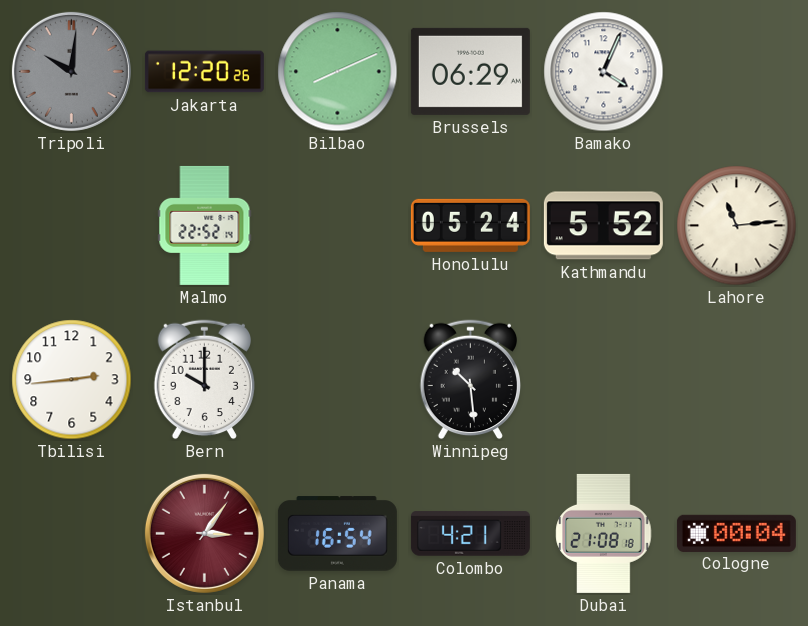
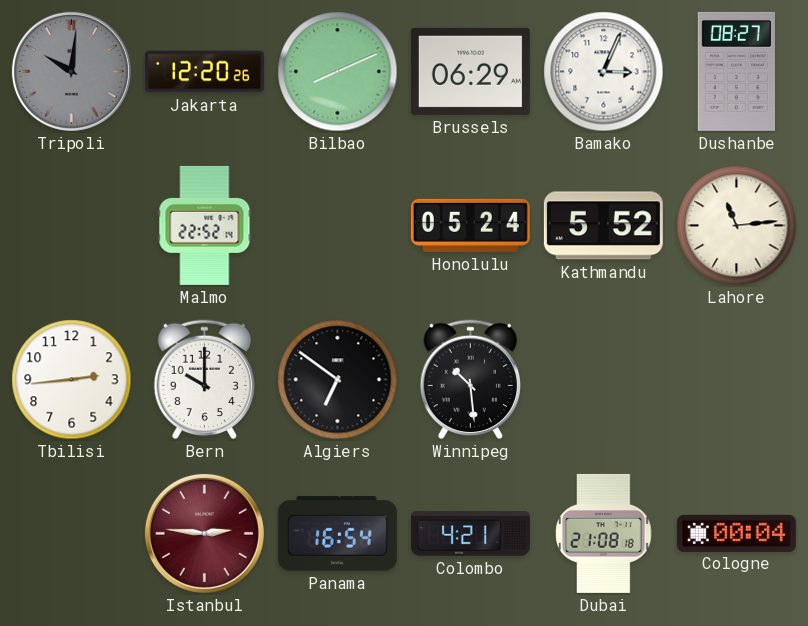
Bamako: 4:04 -> 3:04
Dushanbe: none -> 08:27
Algiers: none -> 6:51
Istanbul: 3:06 -> 2:46
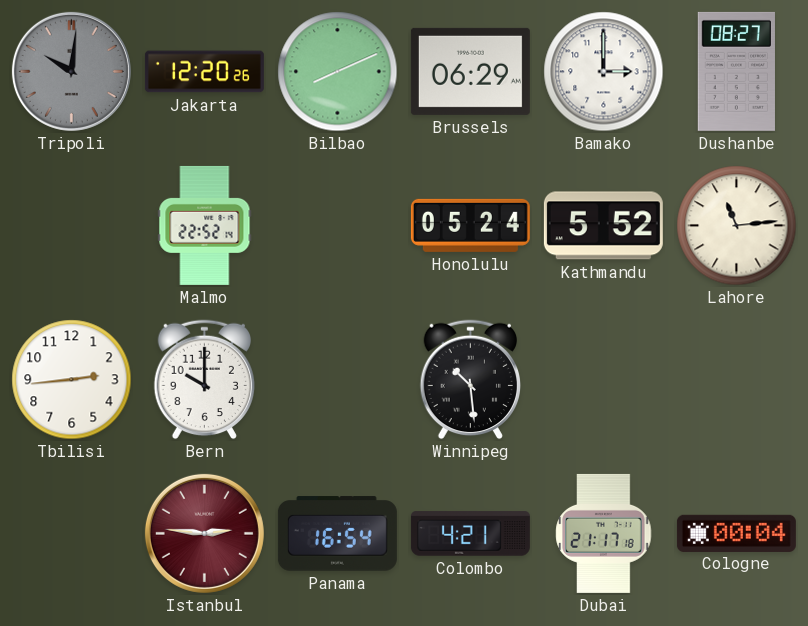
Bamako: 3:04 -> 3:00
Algiers: 6:51 -> none
Dubai: 21:08 -> 21:17
